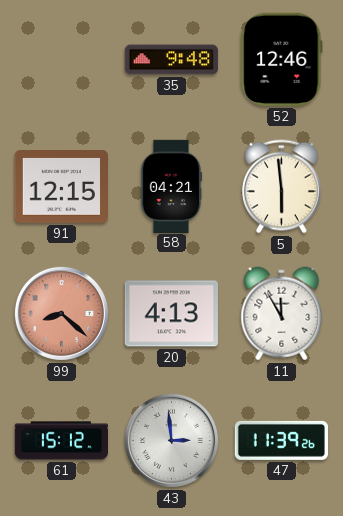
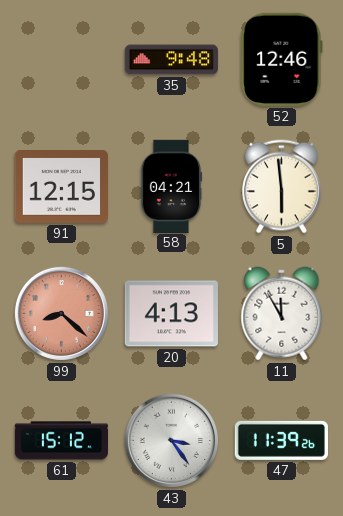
43: 2:59 -> 3:24
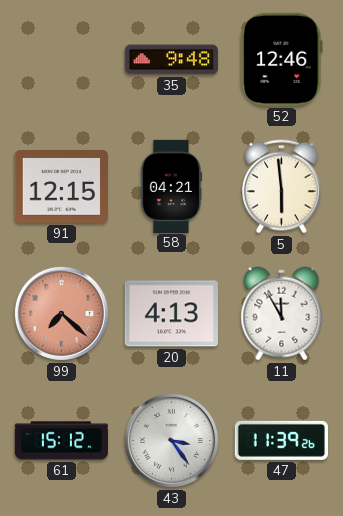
99: 8:22 -> 7:22
